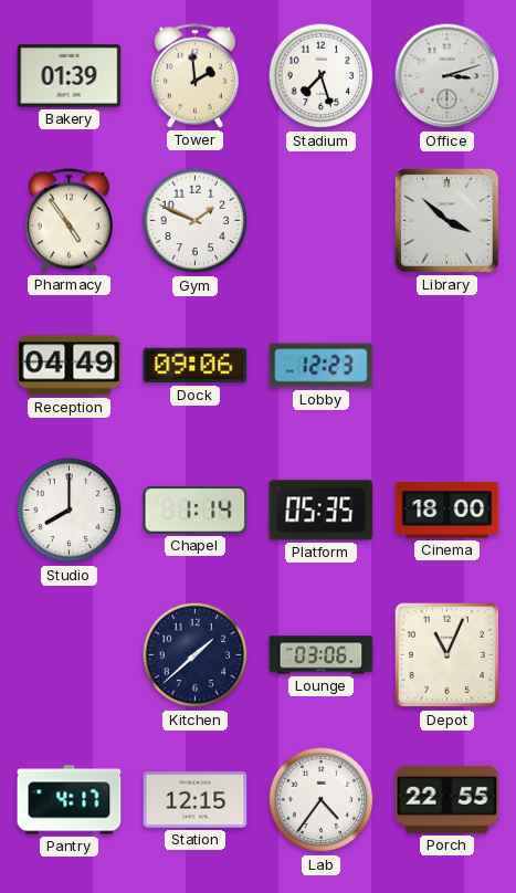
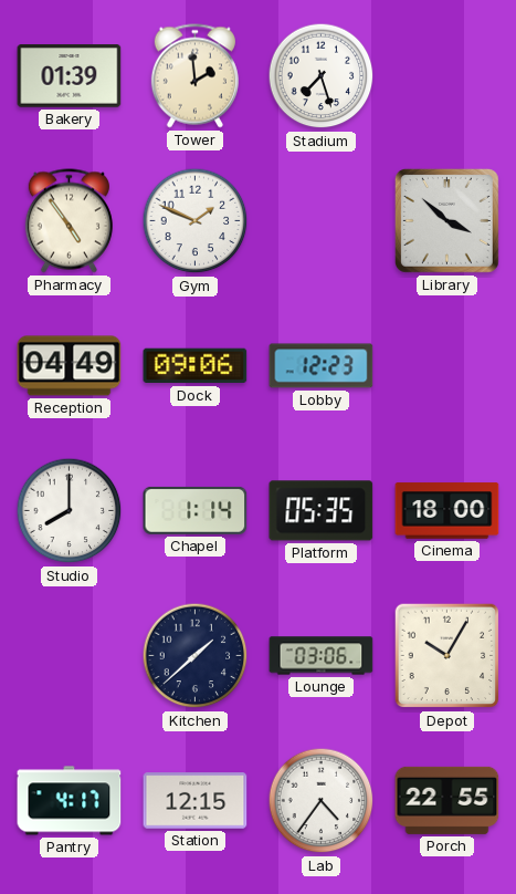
Office: 3:12 -> none
Depot: 11:04 -> 10:05
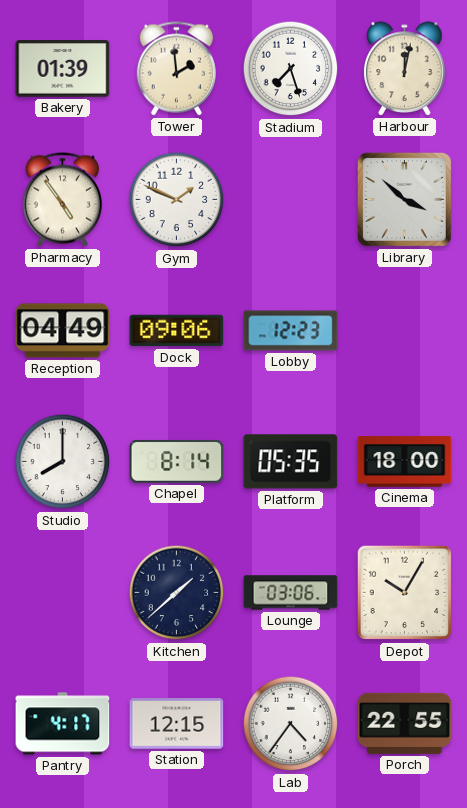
Harbour: none -> 12:02
Chapel: 1:14 -> 8:14
